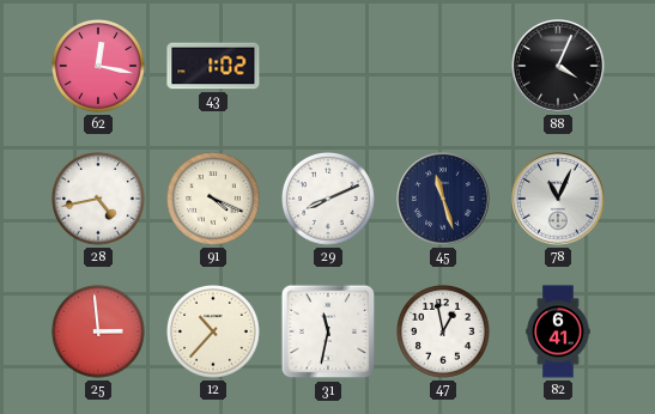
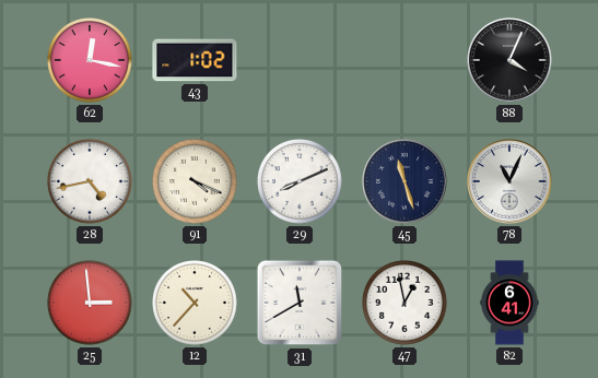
31: 11:32 -> 11:40
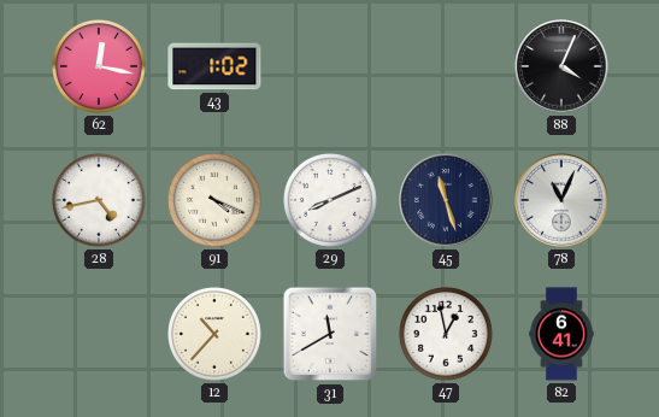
25: 2:59 -> none
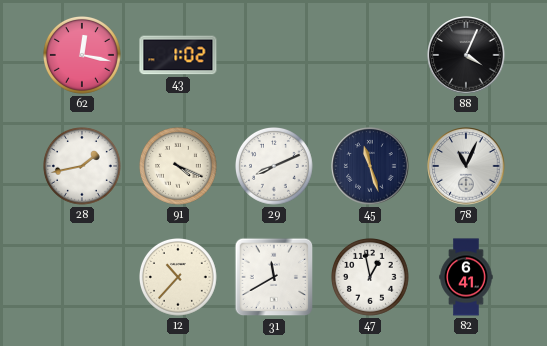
28: 4:43 -> 1:43
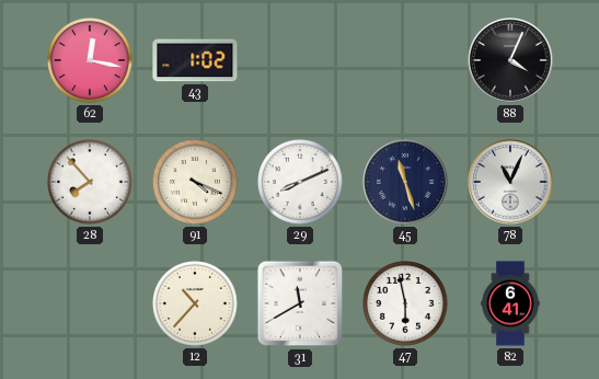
28: 1:43 -> 7:53
47: 12:58 -> 5:58
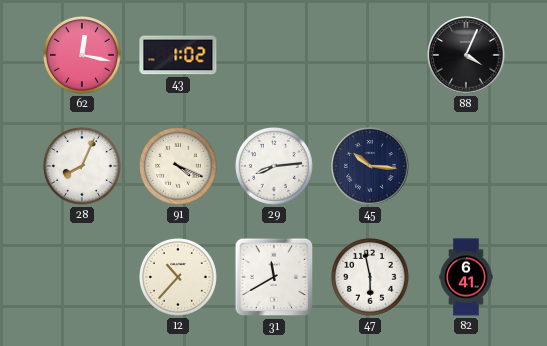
28: 7:53 -> 8:04
29: 8:11 -> 8:14
45: 11:27 -> 10:16
78: 11:04 -> none
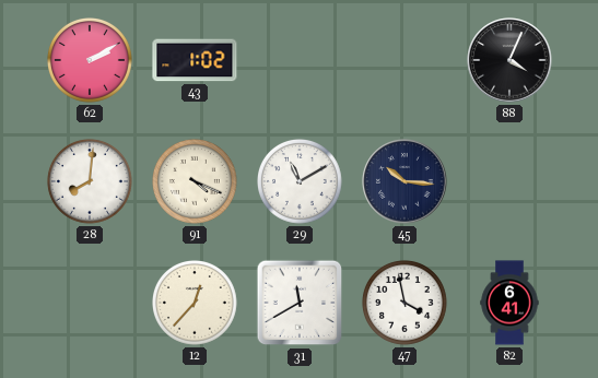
62: 12:17 -> 2:10
28: 8:04 -> 8:01
29: 8:14 -> 11:10
12: 10:37 -> 12:37
47: 5:58 -> 3:58
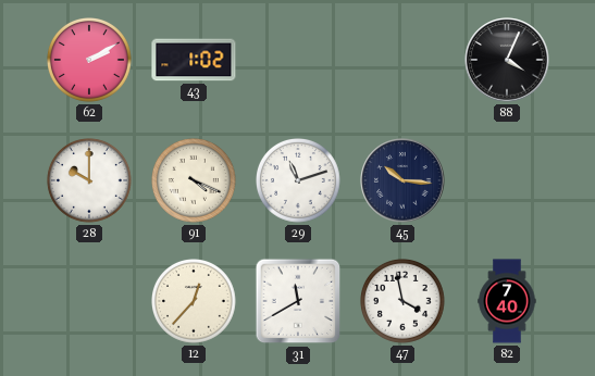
28: 8:01 -> 10:00
29: 11:10 -> 11:12
82: 6:41 -> 7:40
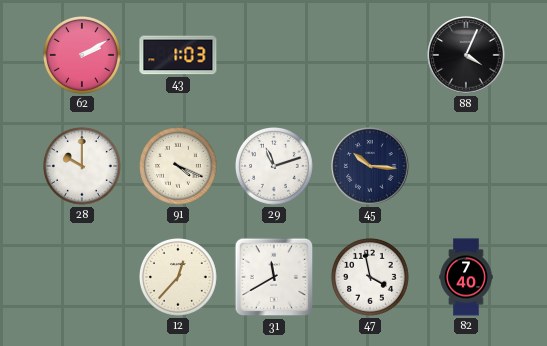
43: 1:02 -> 1:03
